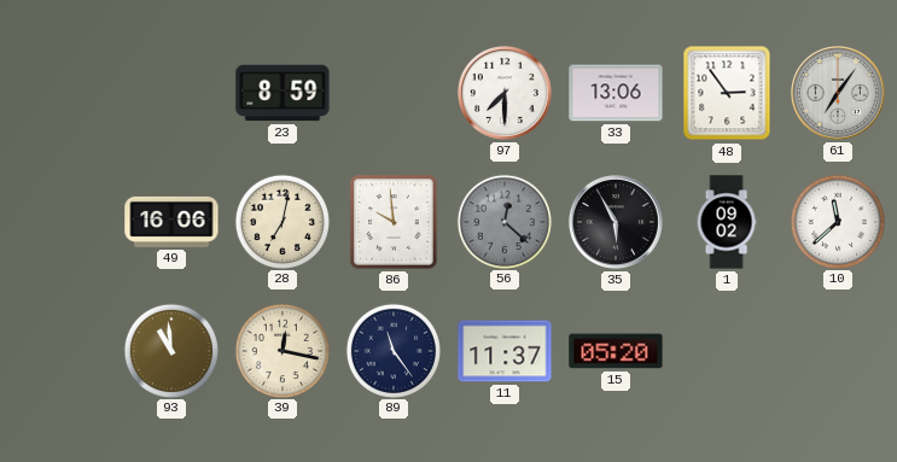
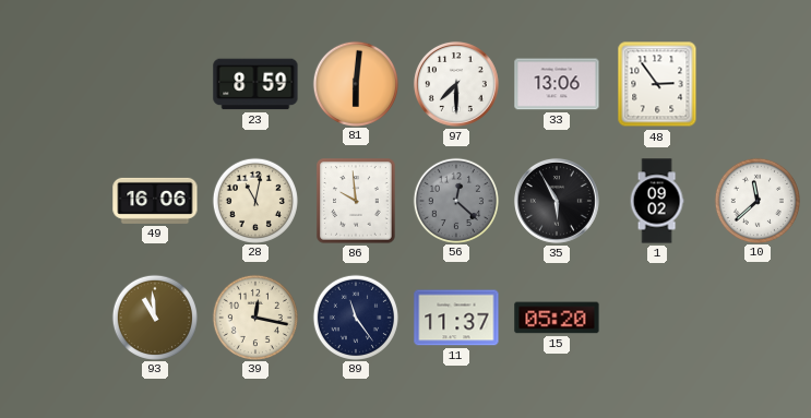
81: none -> 6:01
61: 7:06 -> none
28: 7:02 -> 11:02
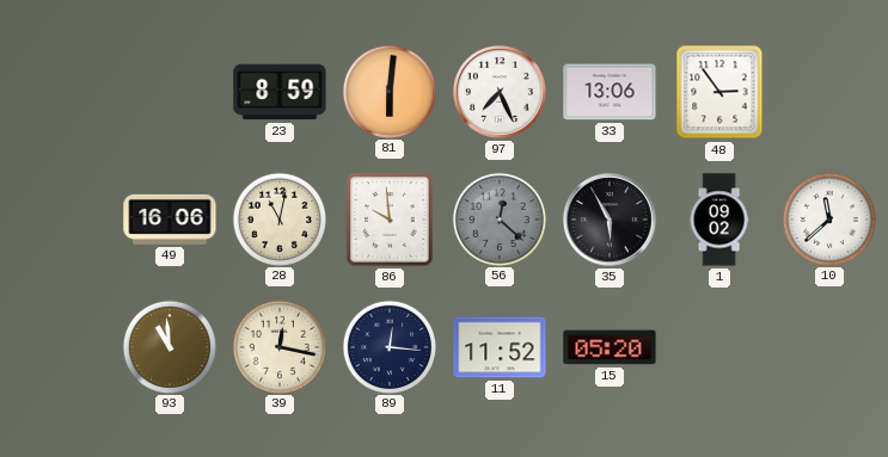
97: 7:30 -> 7:26
89: 11:24 -> 12:16
11: 11:37 -> 11:52
